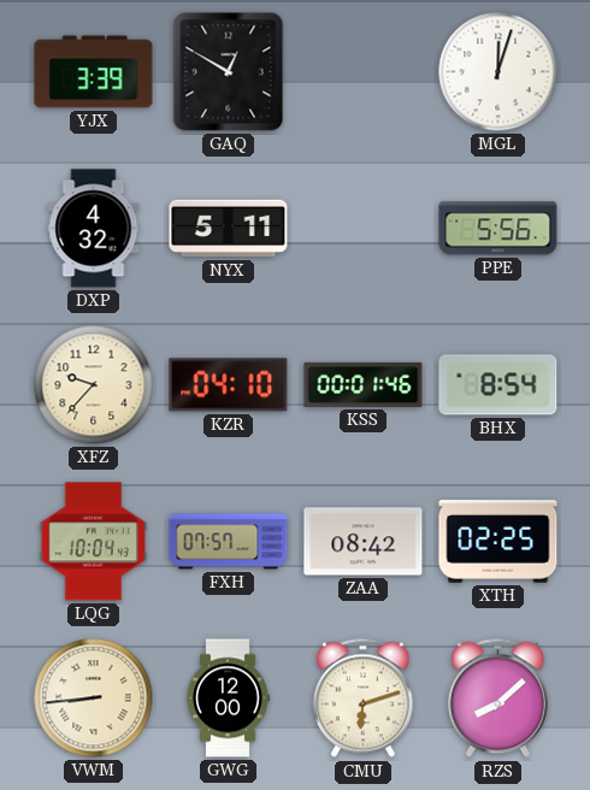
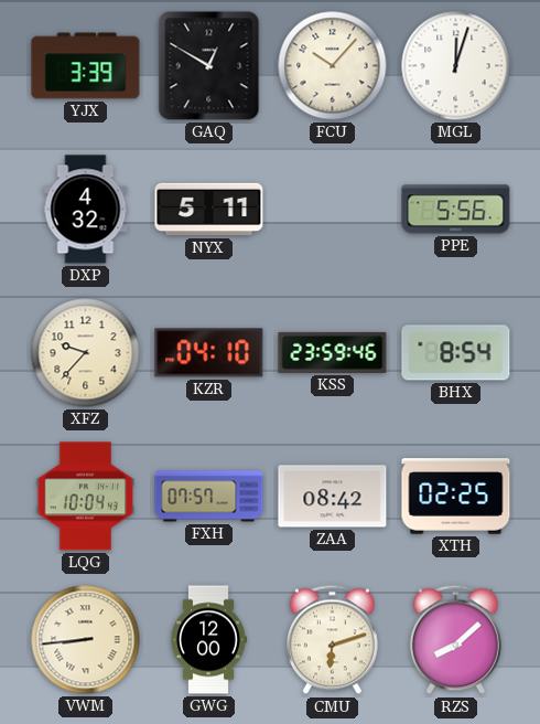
FCU: none -> 10:07
KSS: 00:01 -> 23:59
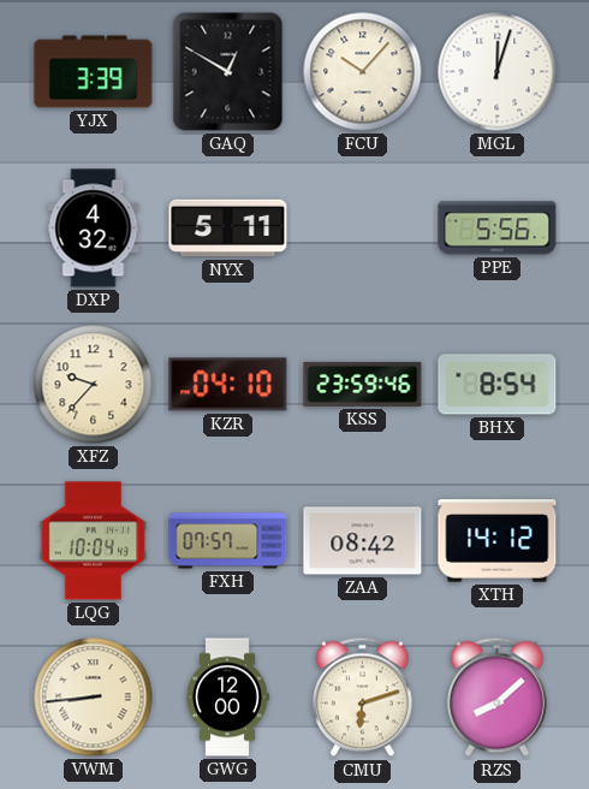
XTH: 02:25 -> 14:12
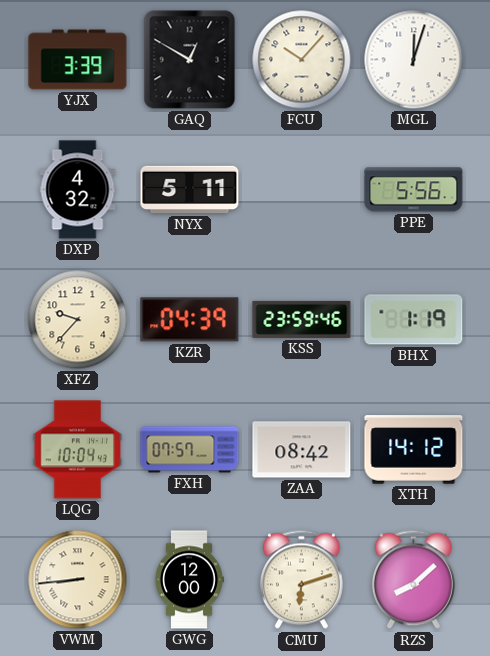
KZR: 04:10 -> 04:39
BHX: 8:54 -> 1:19
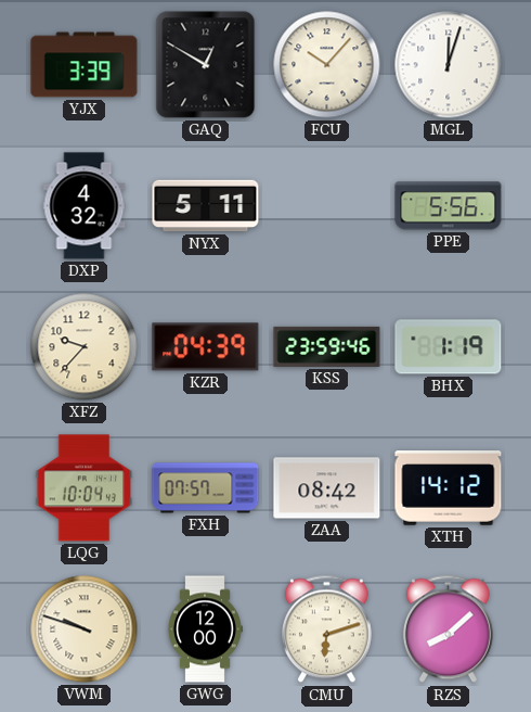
VWM: 8:44 -> 9:48
